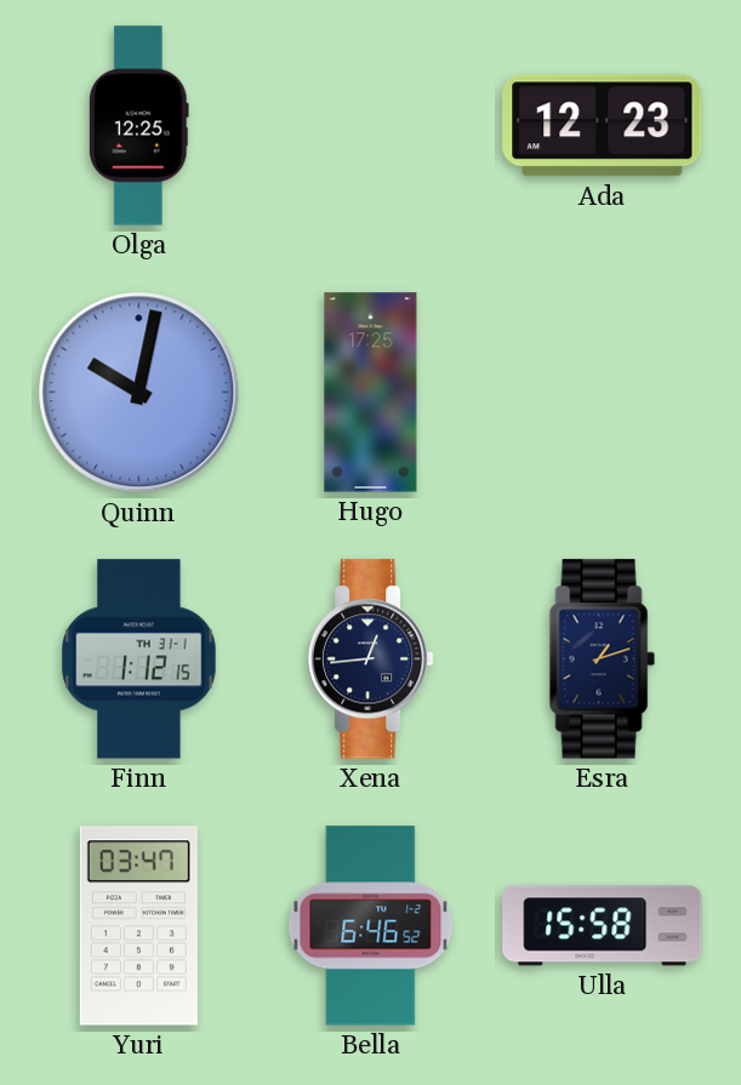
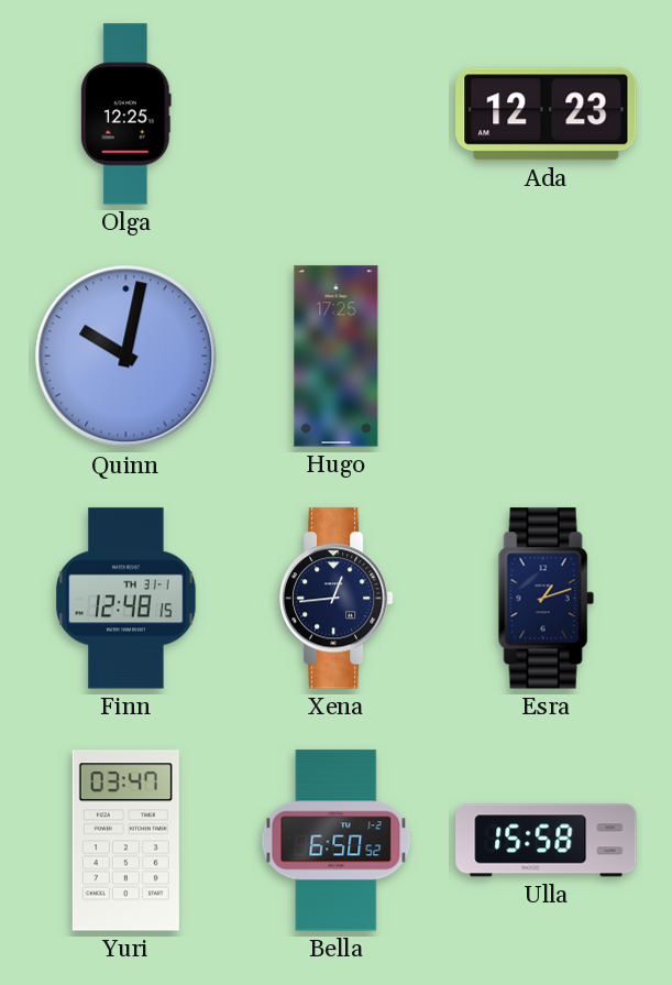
Finn: 1:12 -> 12:48
Bella: 6:46 -> 6:50
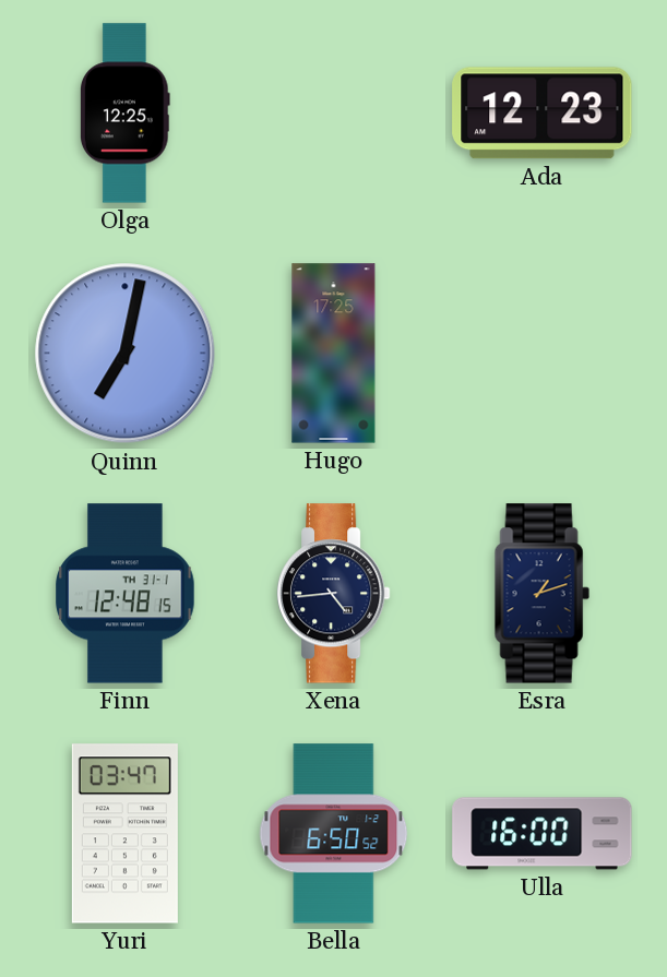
Quinn: 10:02 -> 7:02
Xena: 12:44 -> 4:44
Ulla: 15:58 -> 16:00
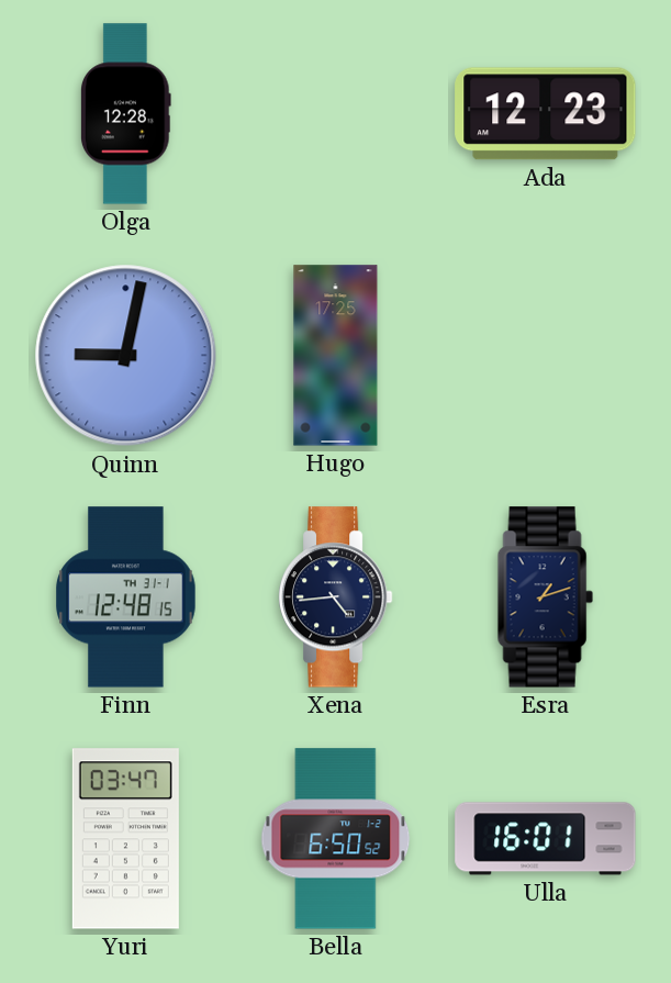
Olga: 12:25 -> 12:28
Quinn: 7:02 -> 9:02
Ulla: 16:00 -> 16:01
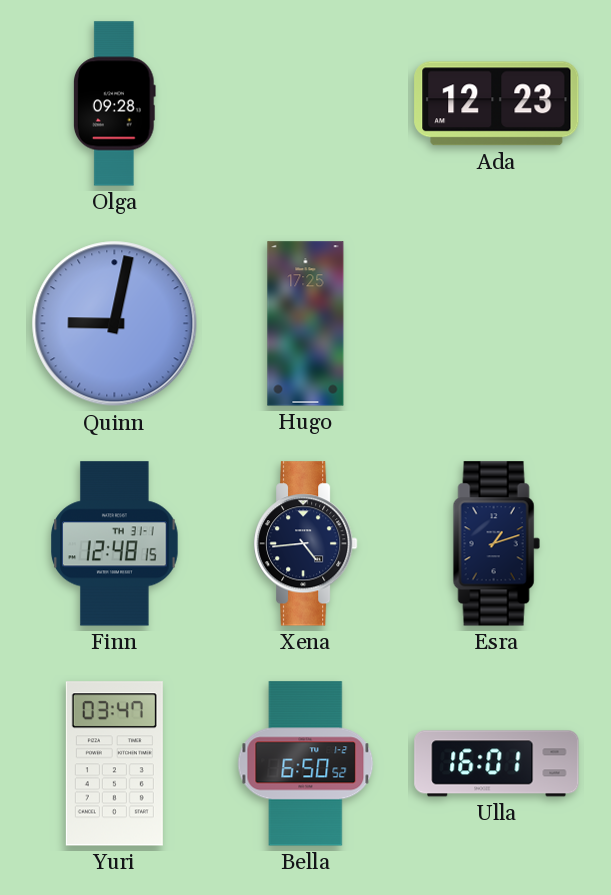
Olga: 12:28 -> 09:28
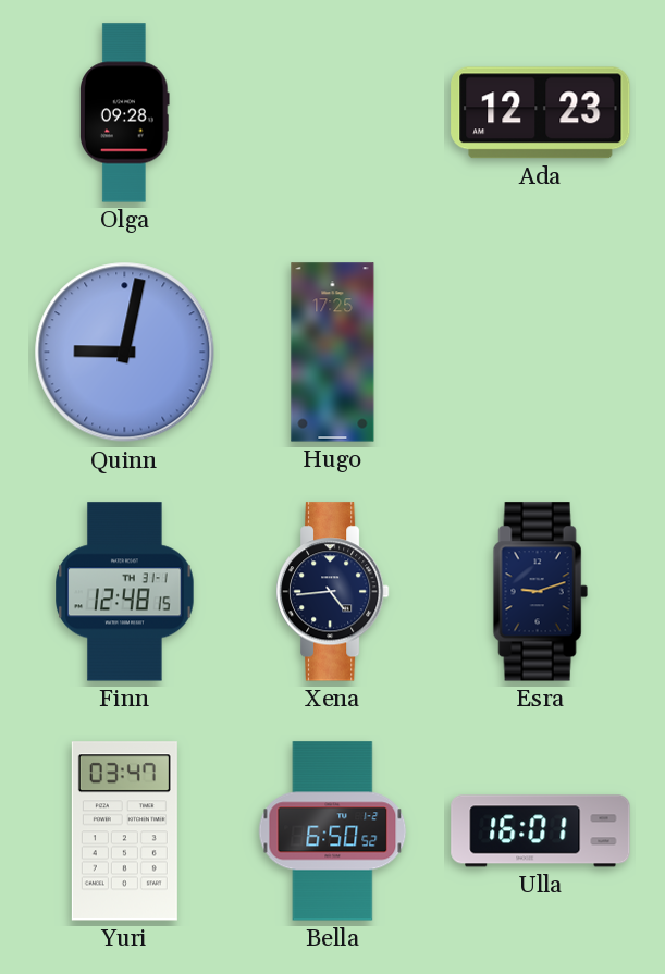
Esra: 1:12 -> 9:12
